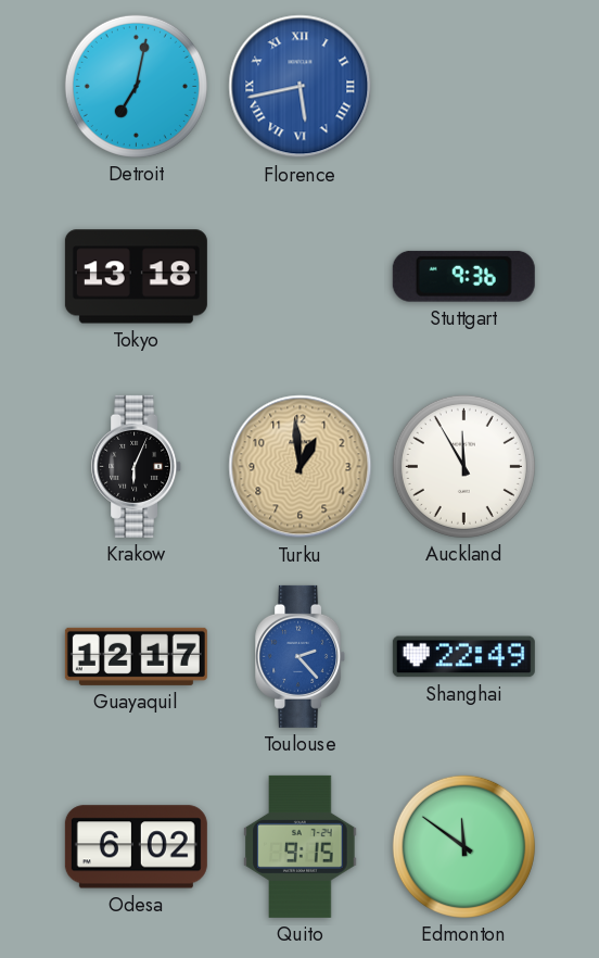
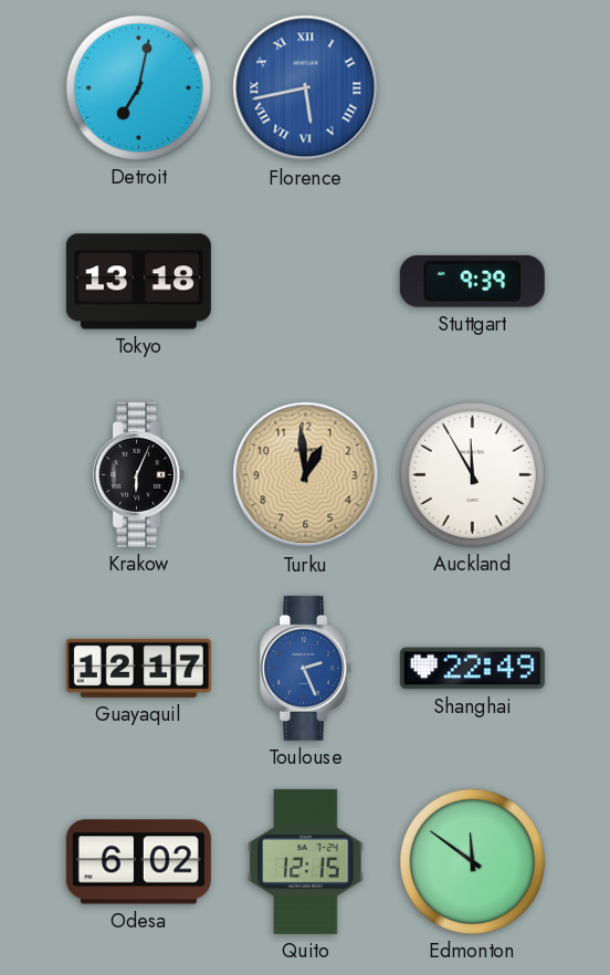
Stuttgart: 9:36 -> 9:39
Toulouse: 2:23 -> 2:26
Quito: 9:15 -> 12:15
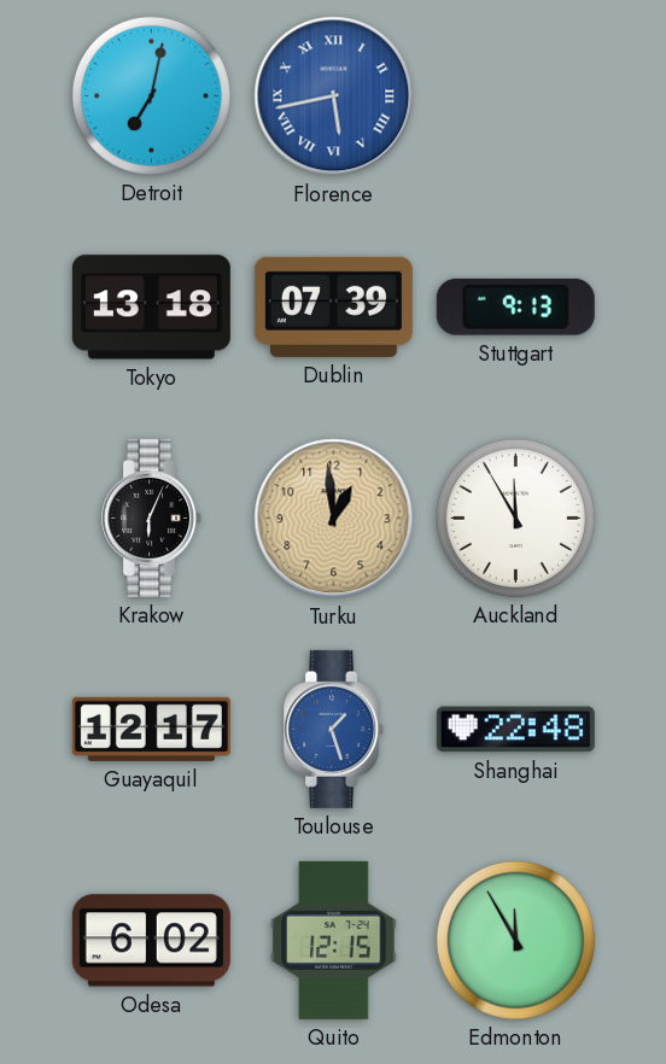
Dublin: none -> 07:39
Stuttgart: 9:39 -> 9:13
Toulouse: 2:26 -> 1:27
Shanghai: 22:49 -> 22:48
Edmonton: 11:51 -> 11:55
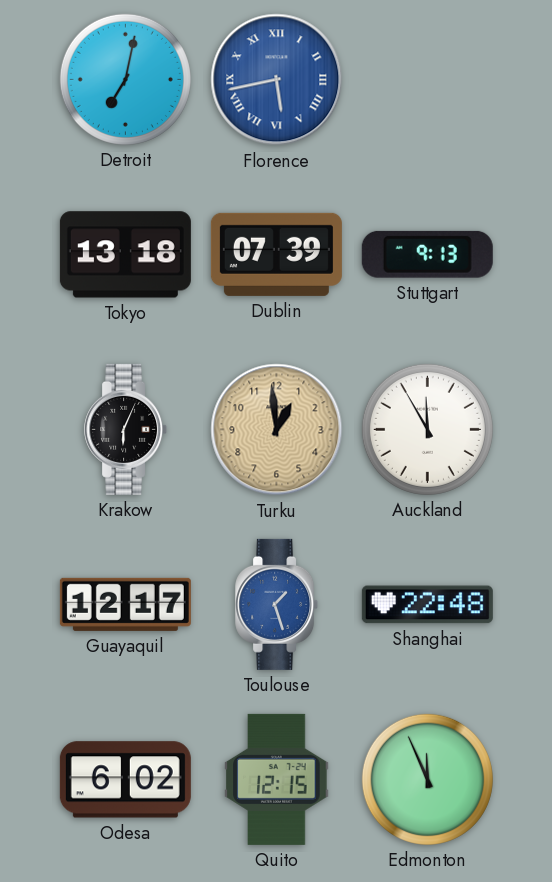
Edmonton: 11:55 -> 11:56
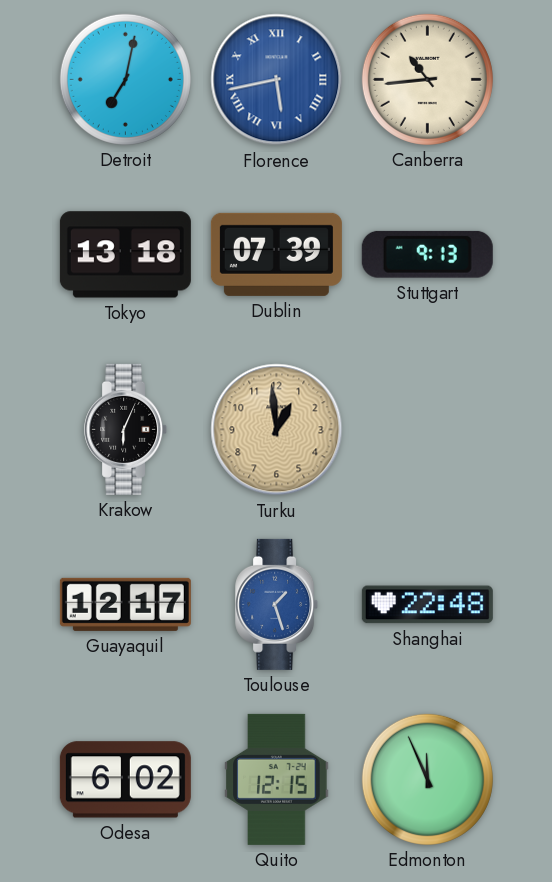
Canberra: none -> 10:44
Auckland: 11:55 -> none
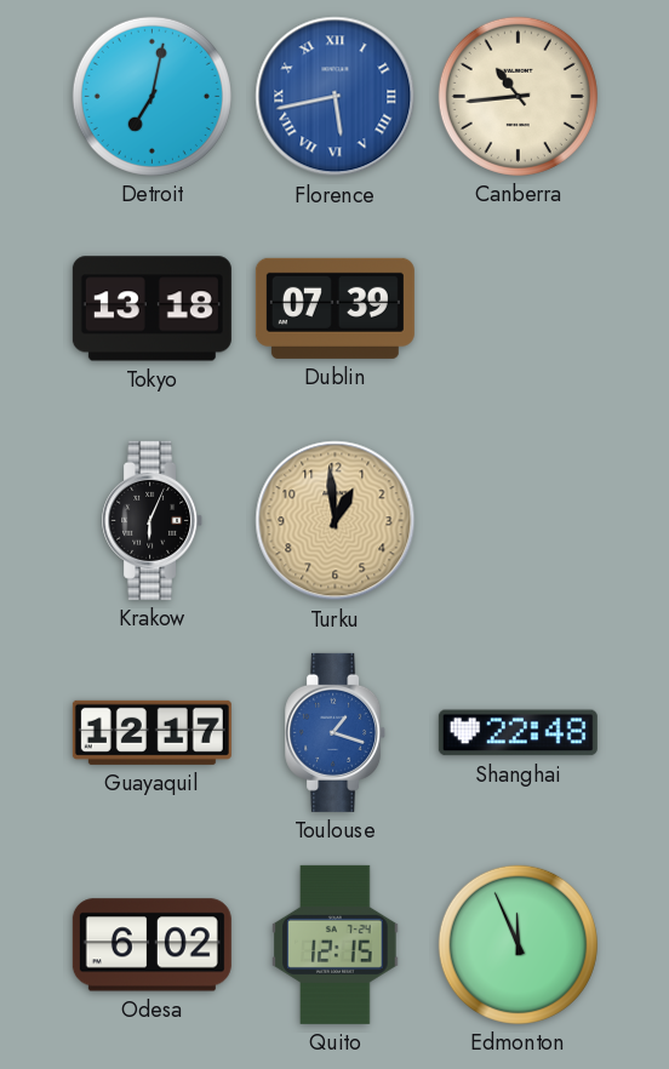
Stuttgart: 9:13 -> none
Toulouse: 1:27 -> 1:18
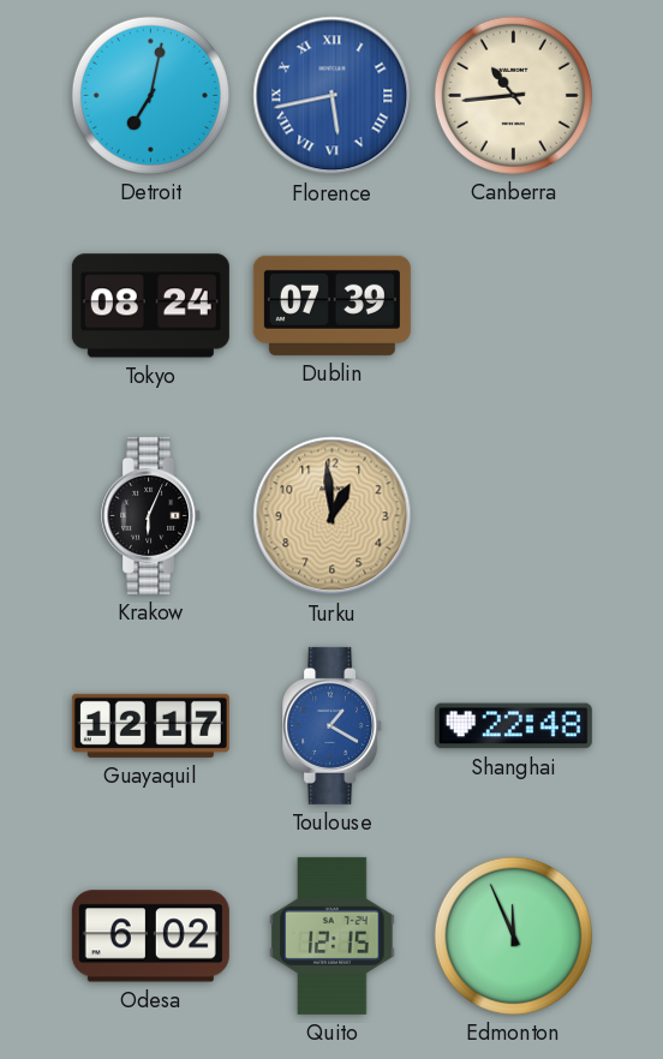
Tokyo: 13:18 -> 08:24
Toulouse: 1:18 -> 1:20
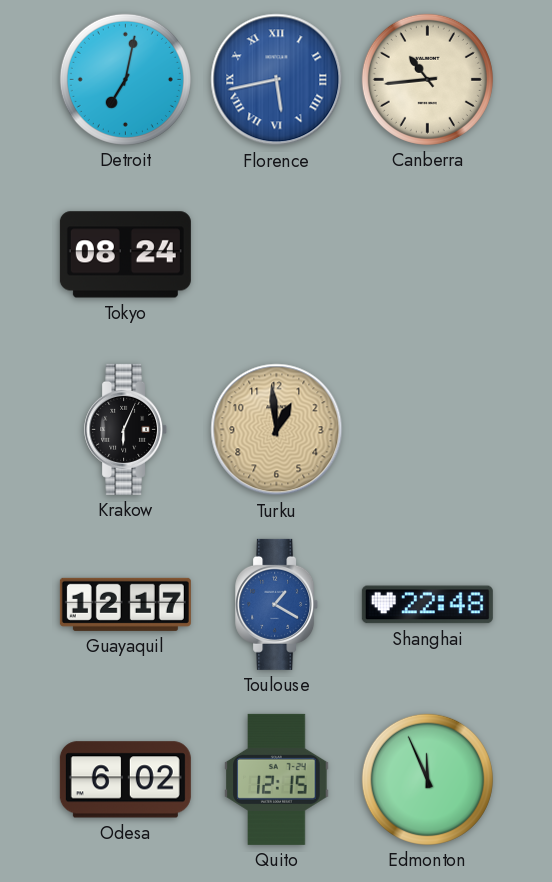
Dublin: 07:39 -> none
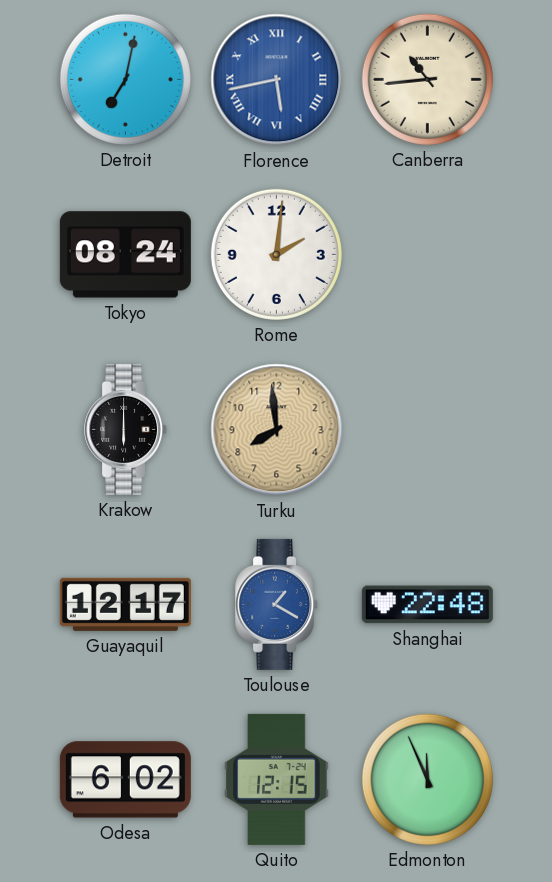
Rome: none -> 2:01
Krakow: 6:04 -> 6:00
Turku: 12:59 -> 7:59
